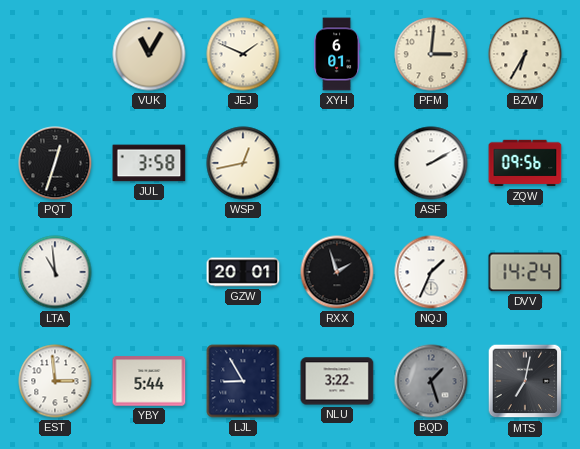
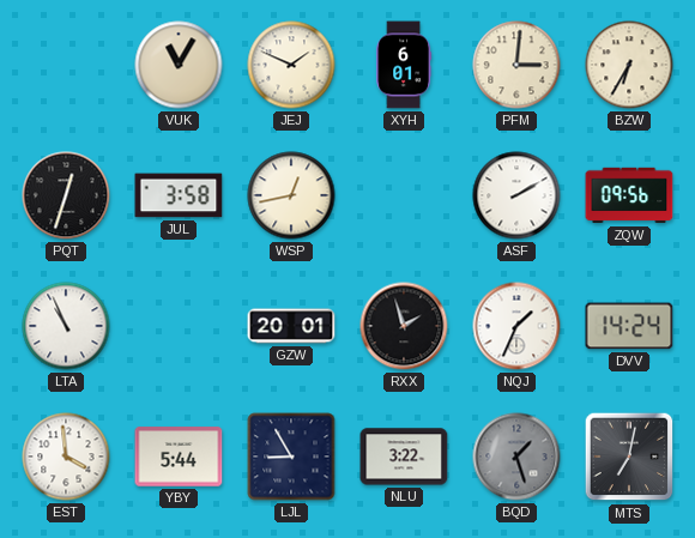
LTA: 10:59 -> 10:56
EST: 2:59 -> 3:59
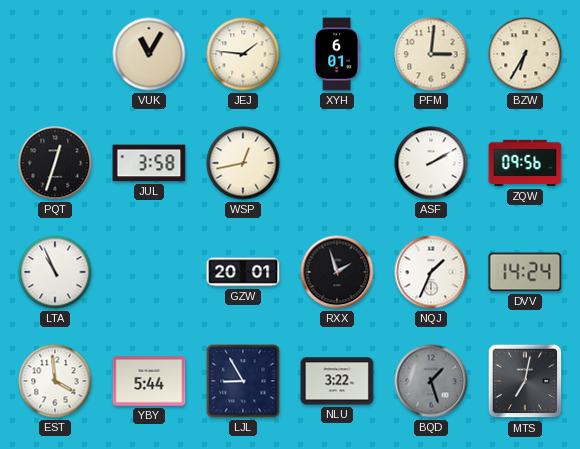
JEJ: 1:49 -> 1:46
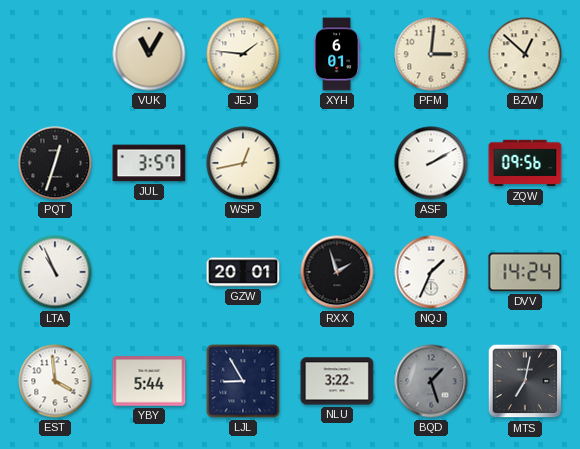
BZW: 6:35 -> 12:52
JUL: 3:58 -> 3:57
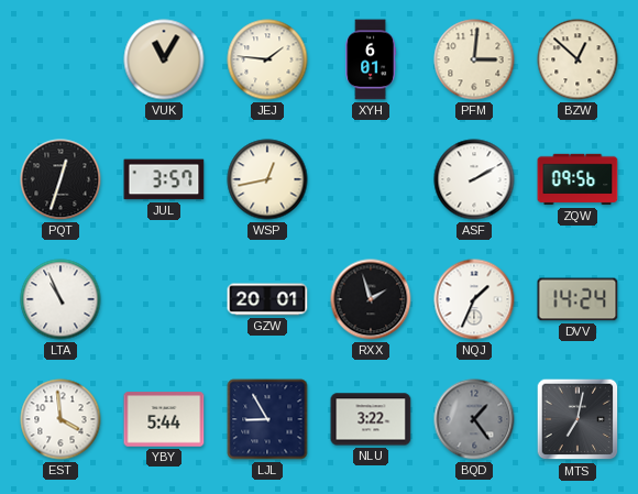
BQD: 1:27 -> 1:24
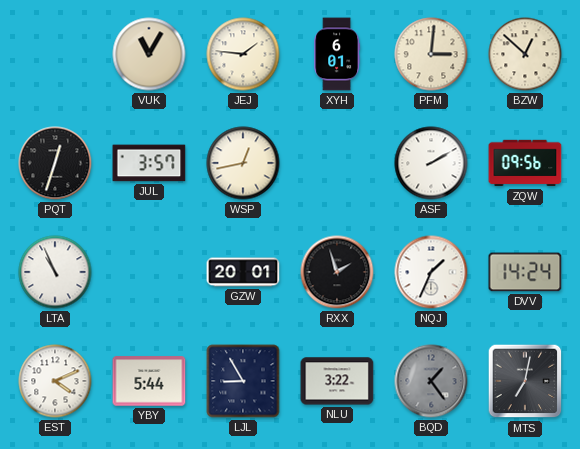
EST: 3:59 -> 4:11
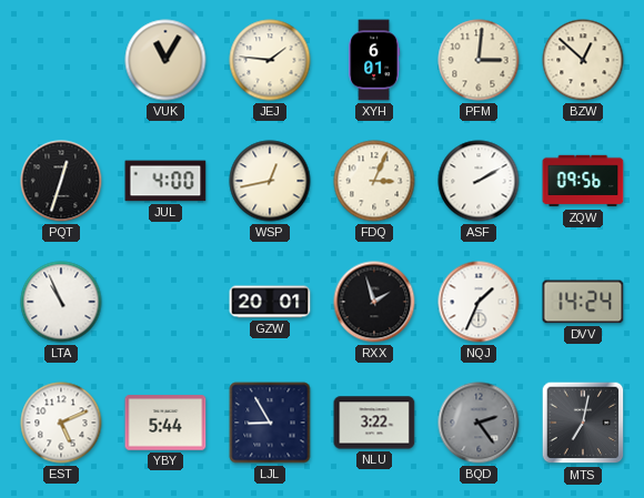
JUL: 3:57 -> 4:00
FDQ: none -> 3:04
EST: 4:11 -> 5:11
BQD: 1:24 -> 2:24
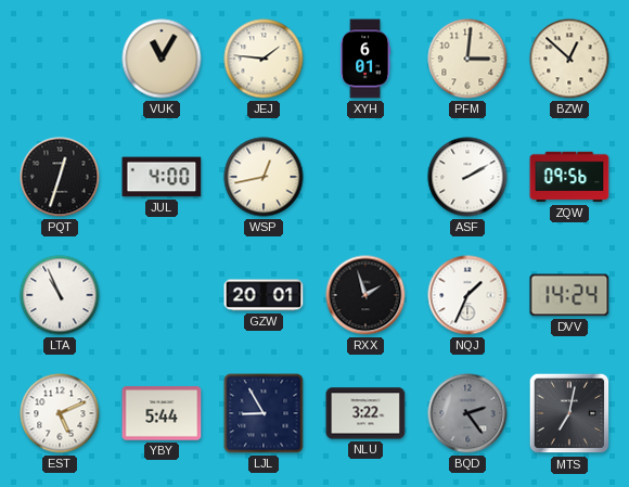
FDQ: 3:04 -> none
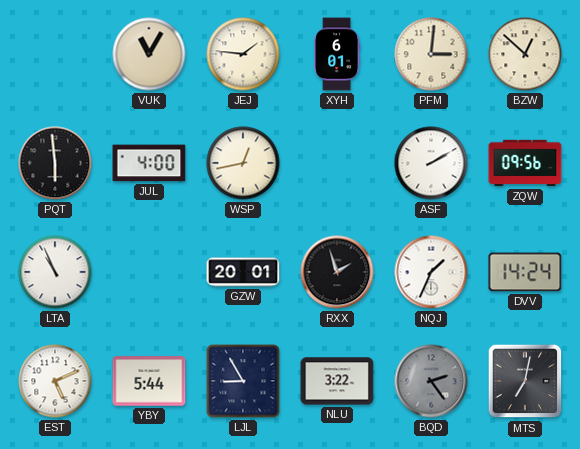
PQT: 12:33 -> 5:59
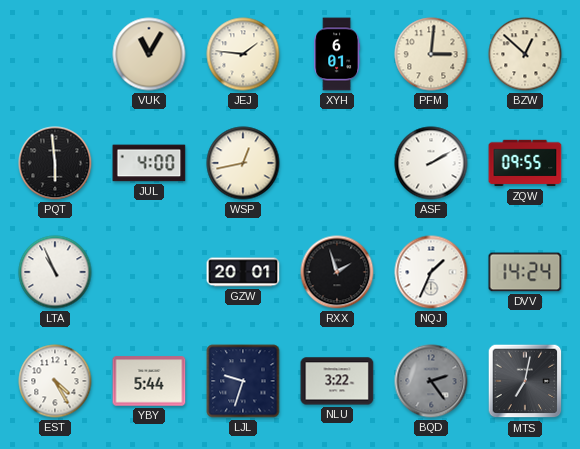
ZQW: 09:56 -> 09:55
EST: 5:11 -> 4:25
LJL: 8:55 -> 9:33
